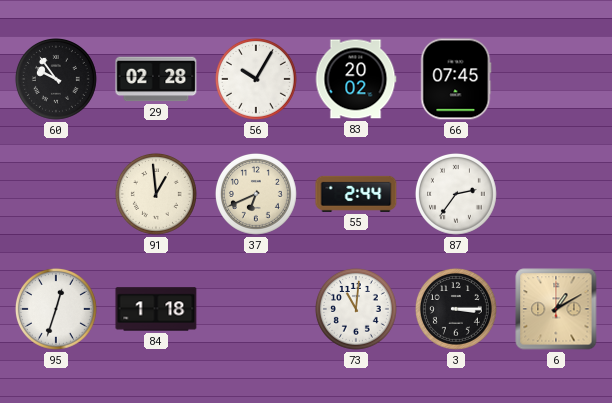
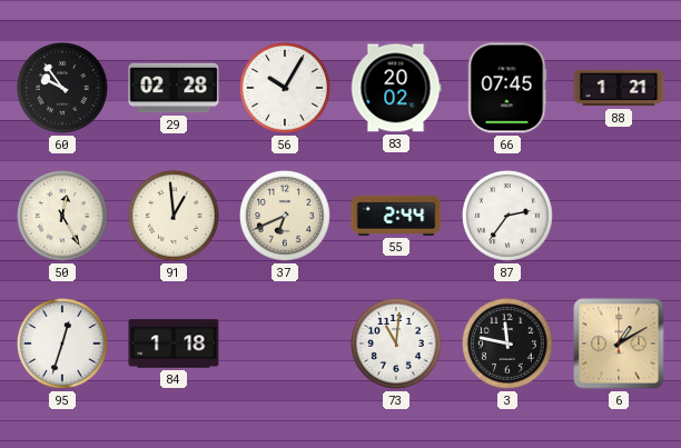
88: none -> 1:21
50: none -> 12:25
3: 3:15 -> 11:47
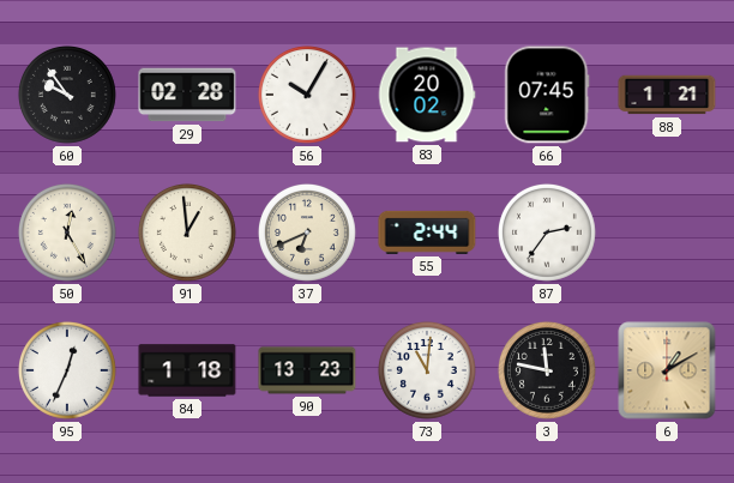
95: 12:33 -> 12:34
90: none -> 13:23
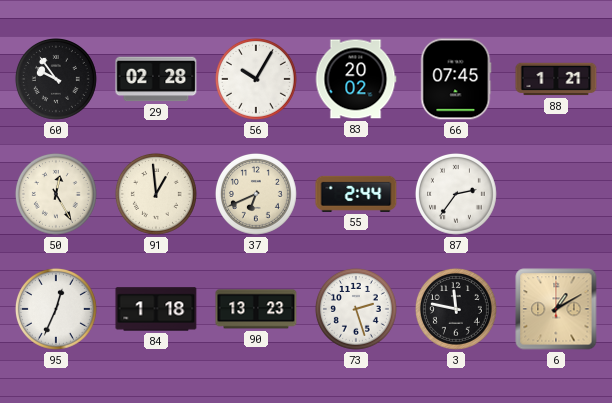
73: 11:01 -> 2:27
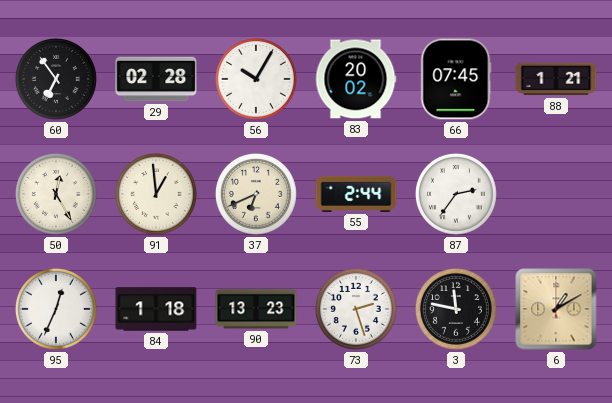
60: 9:54 -> 6:54
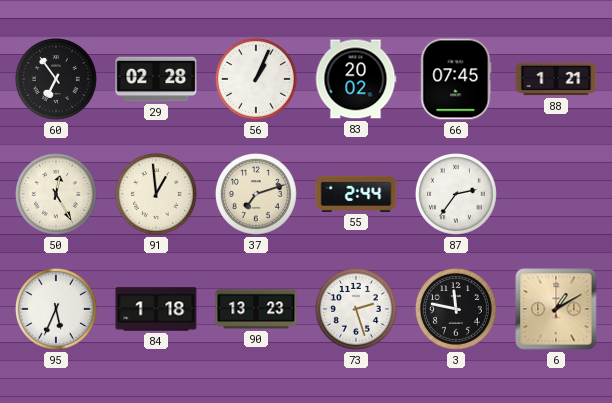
56: 10:05 -> 1:04
37: 6:41 -> 7:12
95: 12:34 -> 5:34
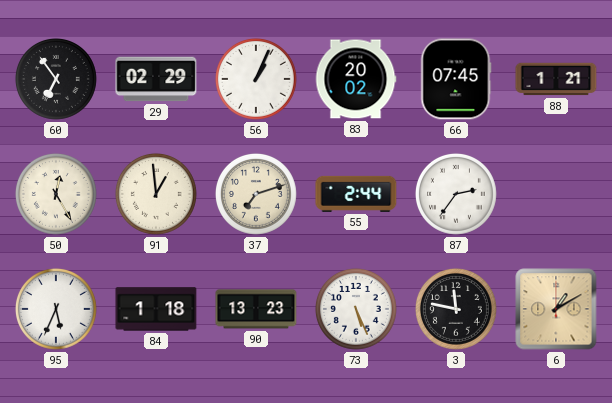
29: 02:28 -> 02:29
73: 2:27 -> 5:26
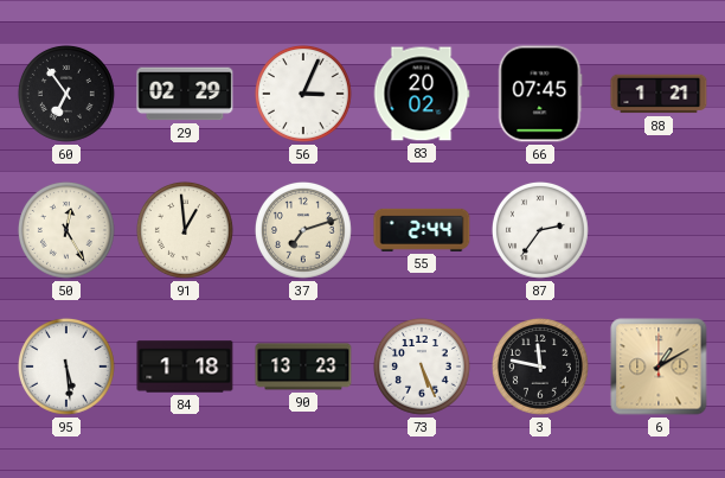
56: 1:04 -> 3:04
95: 5:34 -> 5:29
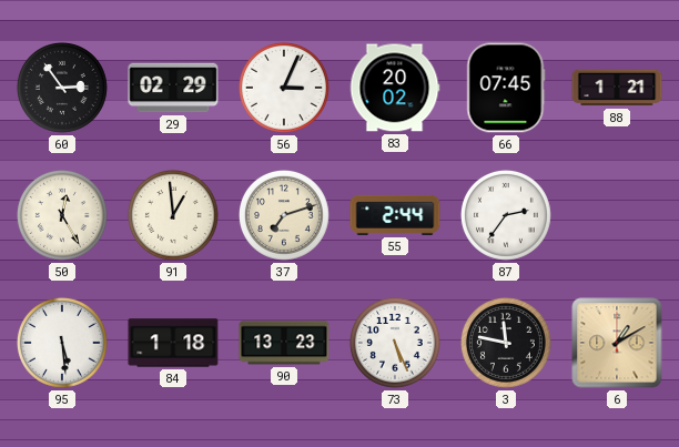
60: 6:54 -> 2:54
